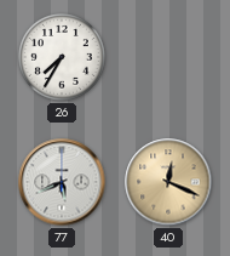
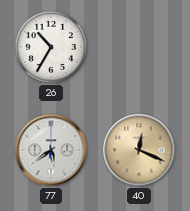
26: 7:35 -> 10:35
77: 5:41 -> 5:39
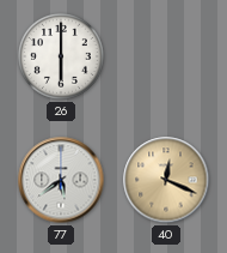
26: 10:35 -> 6:00
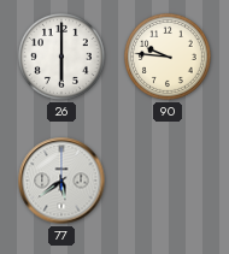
90: none -> 9:46
40: 12:19 -> none
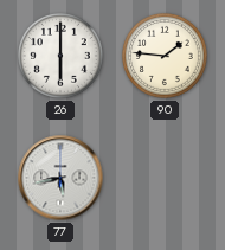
90: 9:46 -> 1:46
77: 5:39 -> 5:43
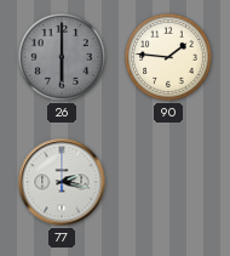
26 dial: white -> grey
77: 5:43 -> 2:17
